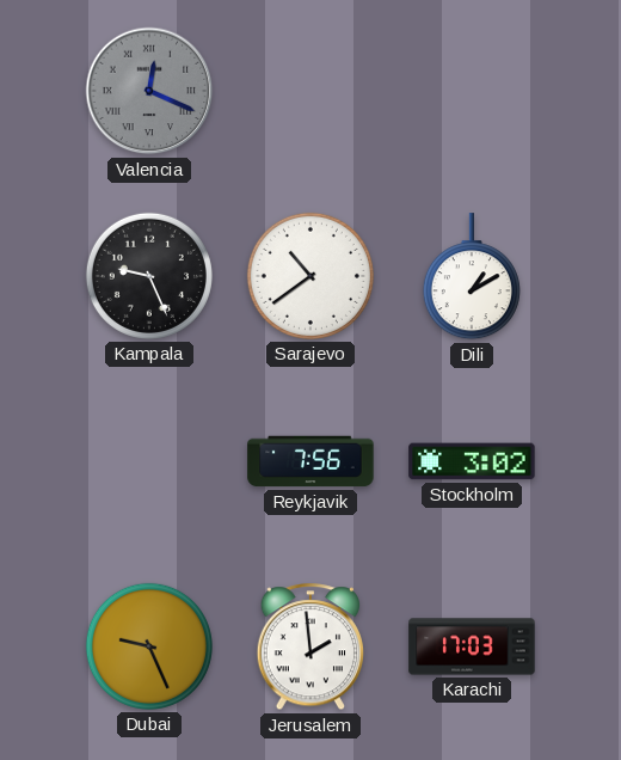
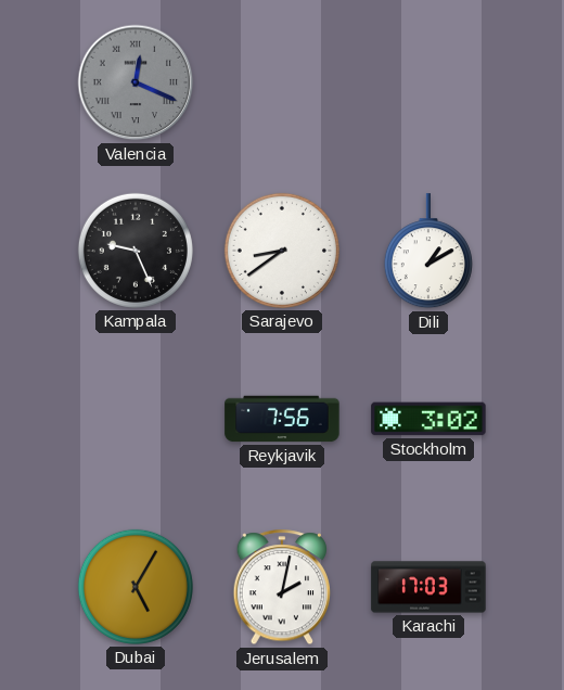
Sarajevo: 10:39 -> 8:39
Dubai: 9:26 -> 5:05
Jerusalem: 1:59 -> 2:02
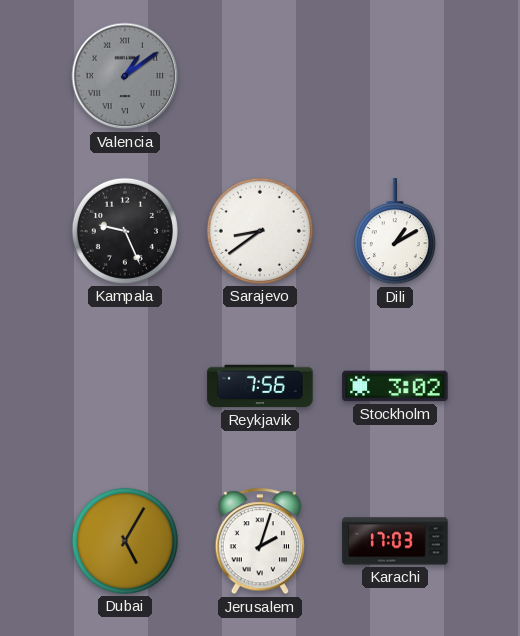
Valencia: 12:19 -> 1:09
Jerusalem: 2:02 -> 2:03
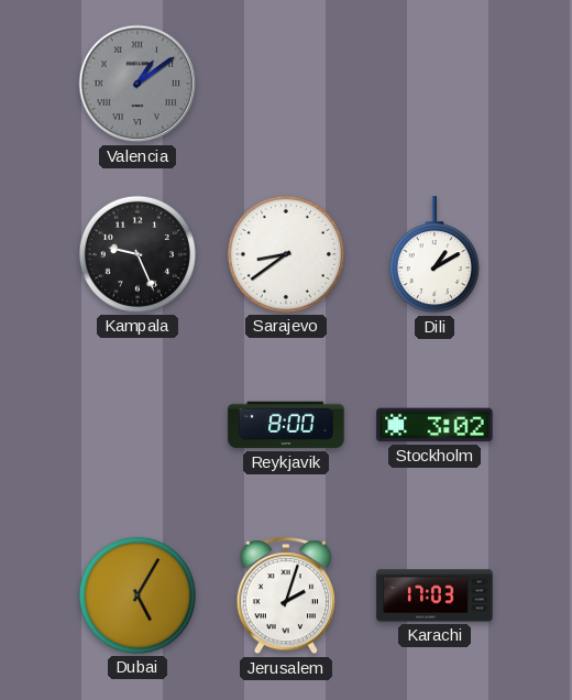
Reykjavik: 7:56 -> 8:00
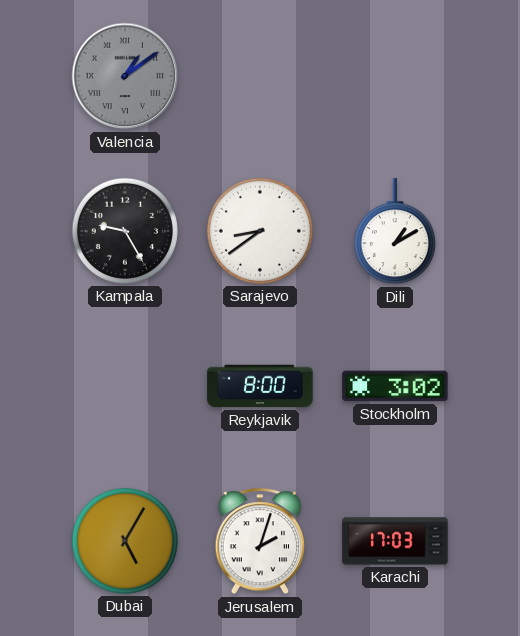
Kampala: 9:26 -> 9:25
